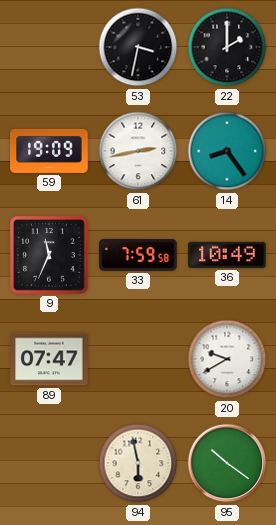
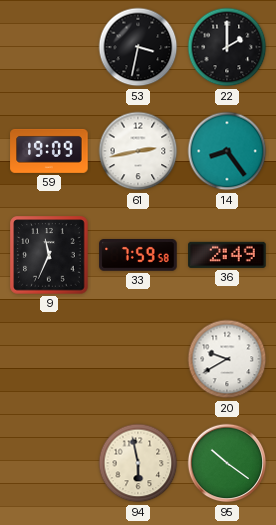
36: 10:49 -> 2:49
89: 07:47 -> none
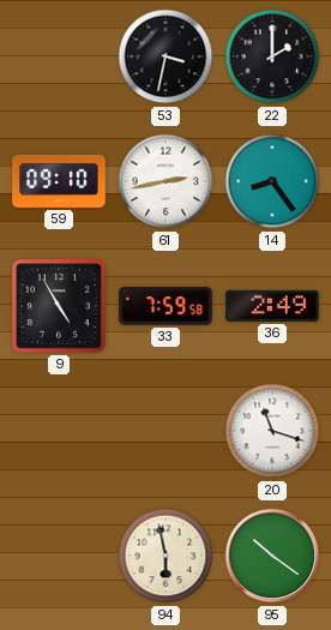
59: 19:09 -> 09:10
9: 11:34 -> 4:55
20: 9:40 -> 11:18
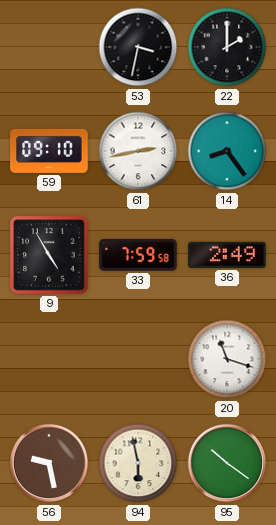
56: none -> 9:28
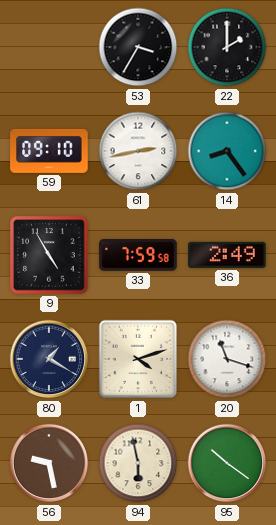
53: 3:32 -> 3:35
80: none -> 1:20
1: none -> 4:12
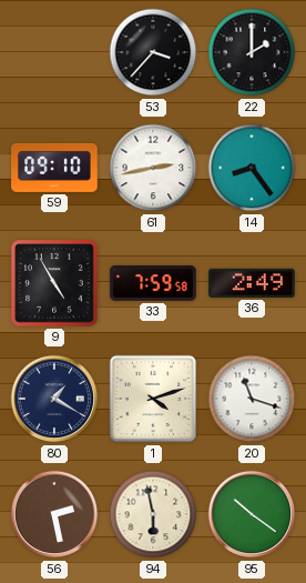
53: 3:35 -> 3:37
56: 9:28 -> 2:28
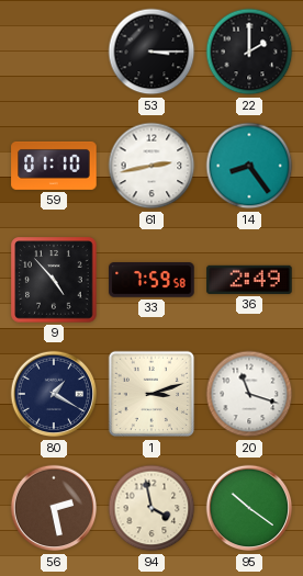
53: 3:37 -> 3:15
59: 09:10 -> 01:10
9: 4:55 -> 4:53
1: 4:12 -> 3:12
94: 5:58 -> 3:58
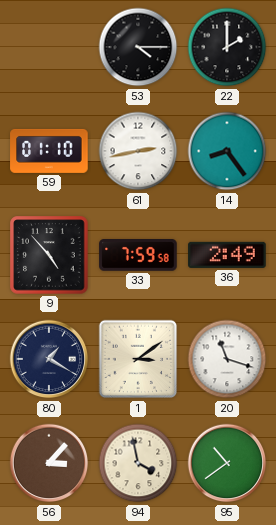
53: 3:15 -> 4:15
1: 3:12 -> 3:09
56: 2:28 -> 3:07
95: 10:21 -> 10:39
